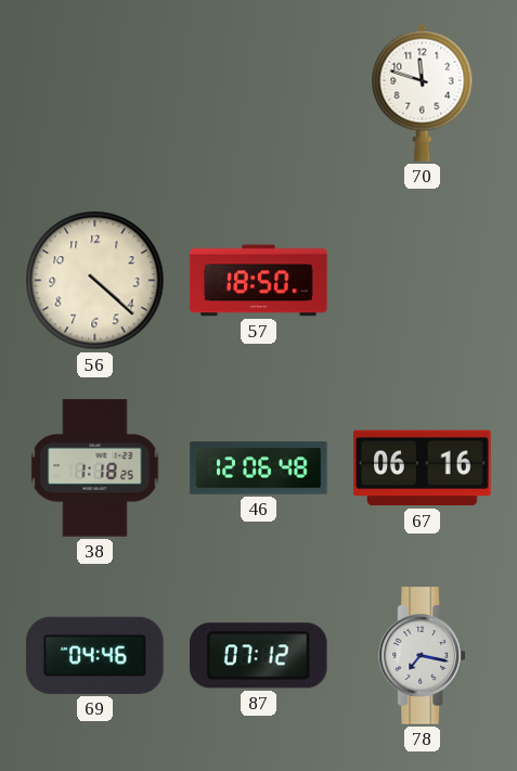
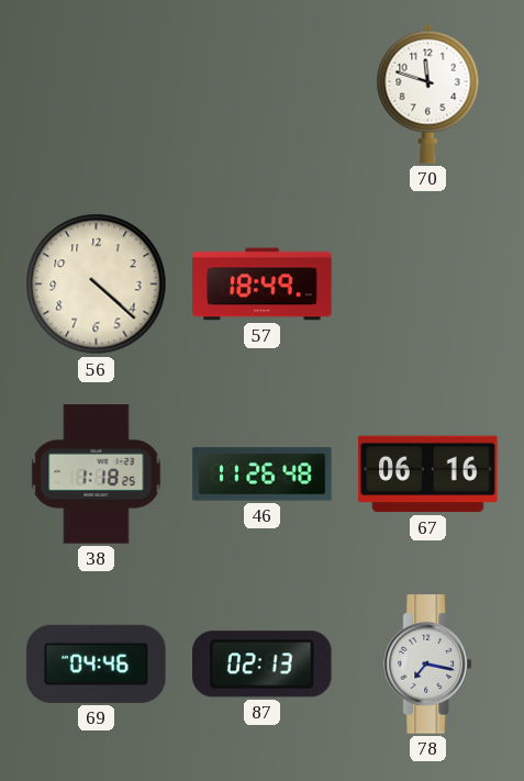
57: 18:50 -> 18:49
46: 12:06 -> 11:26
87: 07:12 -> 02:13
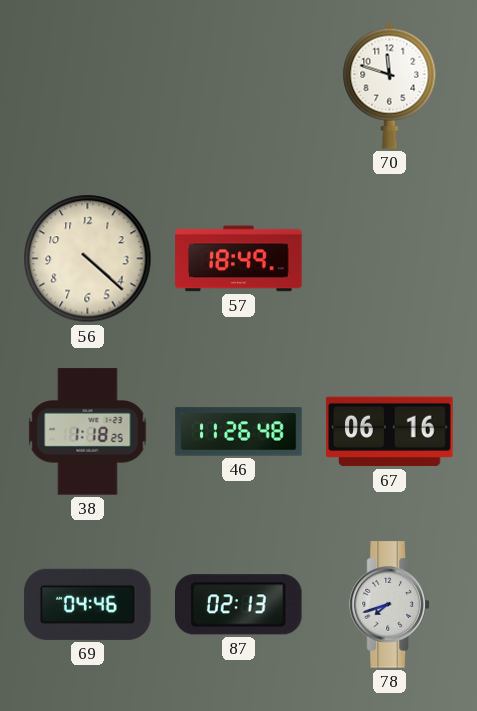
78: 7:17 -> 7:42
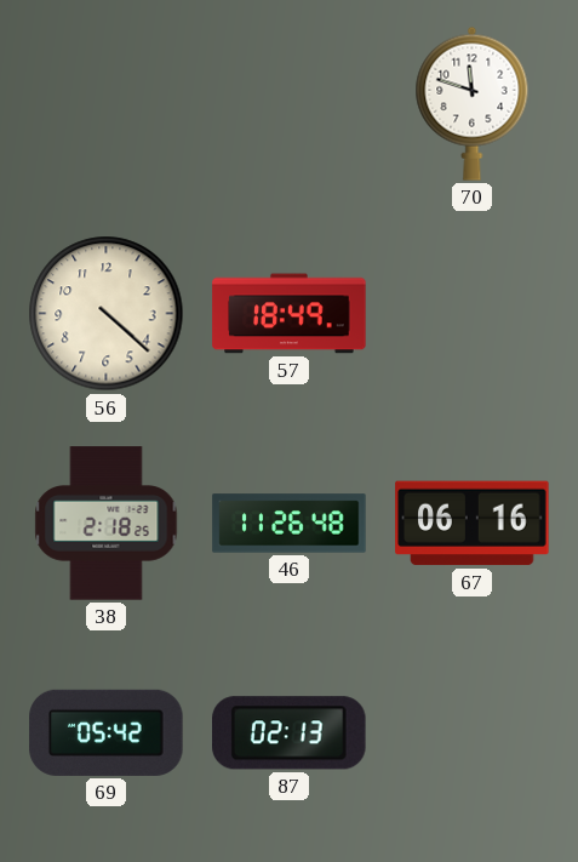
38: 1:18 -> 2:18
69: 04:46 -> 05:42
78: 7:42 -> none
